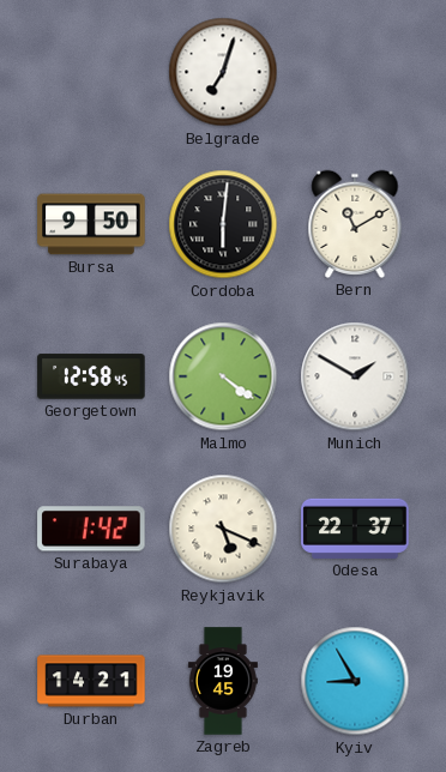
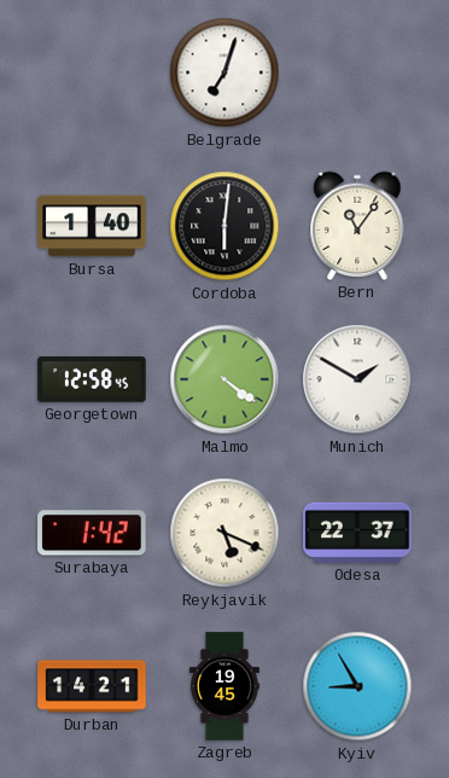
Bursa: 9:50 -> 1:40
Bern: 11:10 -> 11:06
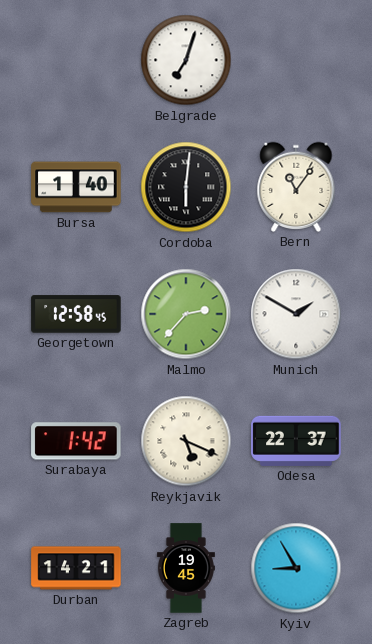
Malmo: 4:21 -> 2:37
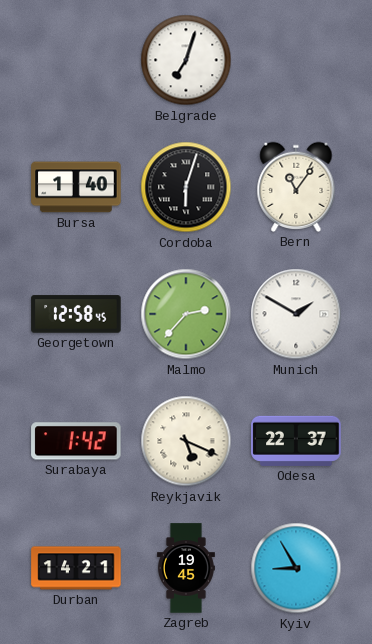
Cordoba: 6:01 -> 6:03
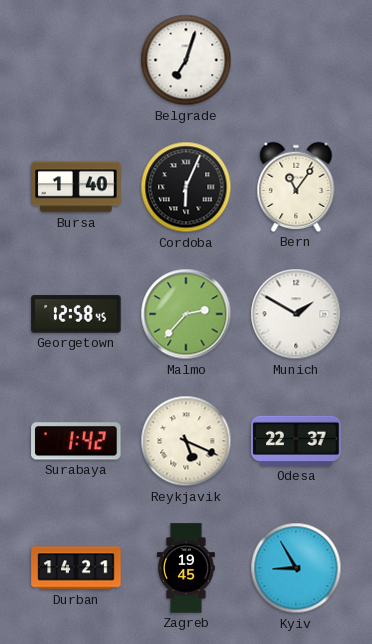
Cordoba: 6:03 -> 6:04
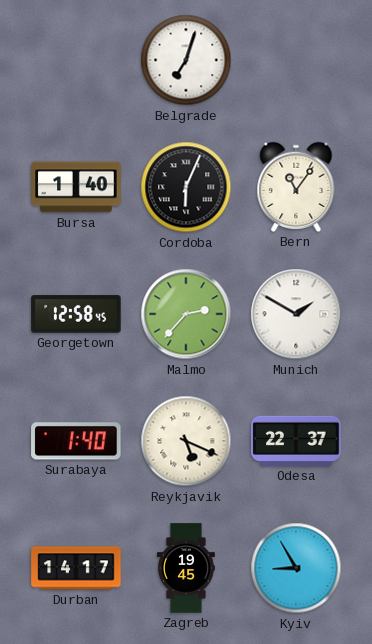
Surabaya: 1:42 -> 1:40
Durban: 14:21 -> 14:17
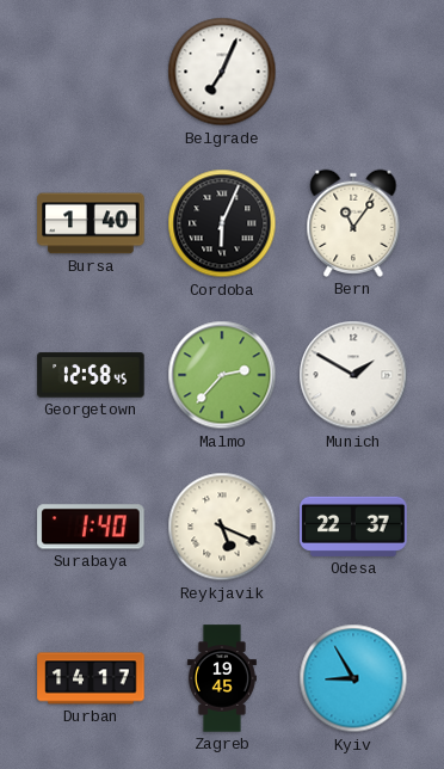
Belgrade: 7:03 -> 7:04
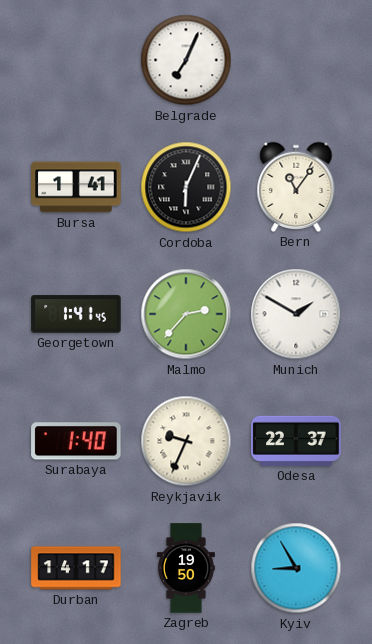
Bursa: 1:40 -> 1:41
Georgetown: 12:58 -> 1:41
Reykjavik: 5:19 -> 9:34
Zagreb: 19:45 -> 19:50
